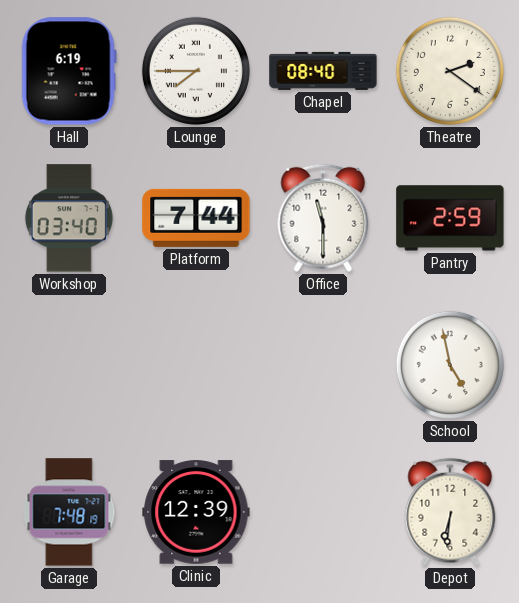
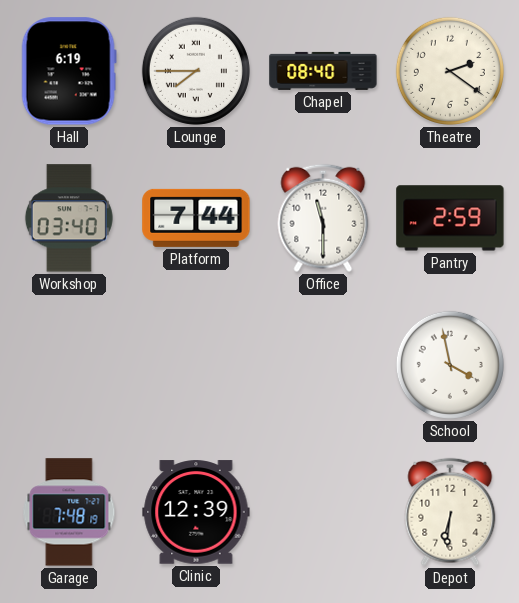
School: 4:58 -> 3:58
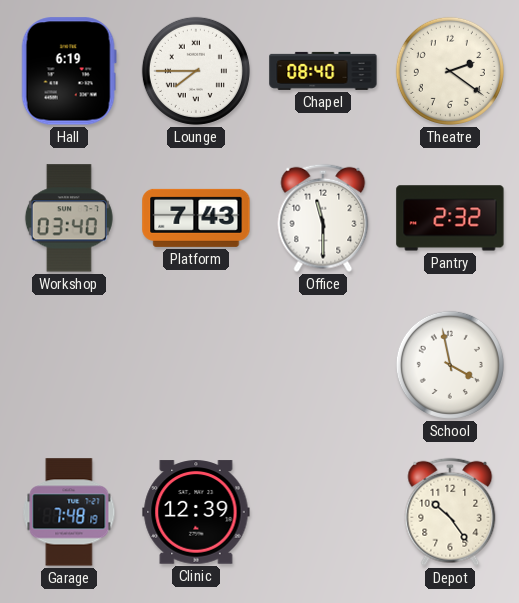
Platform: 7:44 -> 7:43
Pantry: 2:59 -> 2:32
Depot: 6:31 -> 10:24
